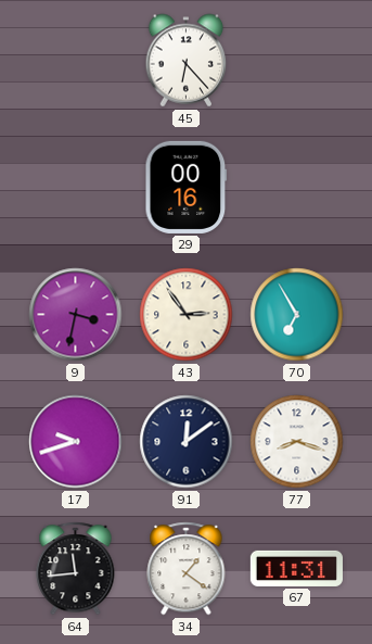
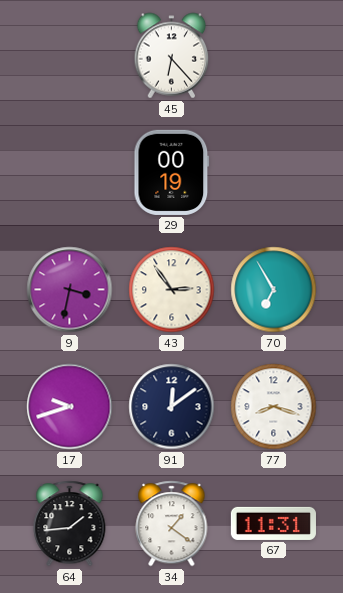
29: 00:16 -> 00:19
64: 11:44 -> 1:44
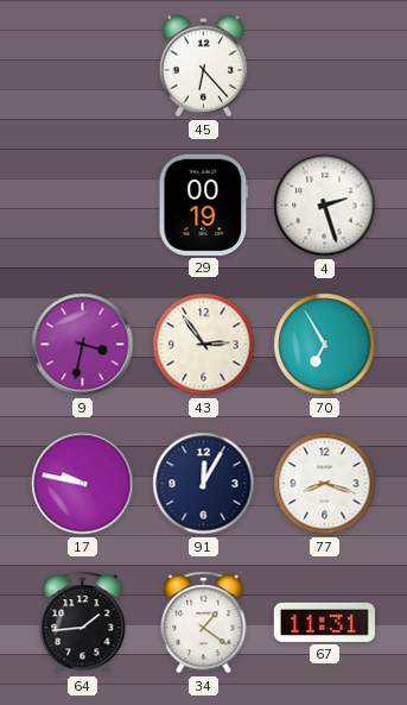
4: none -> 2:27
17: 9:42 -> 9:47
91: 12:09 -> 12:05
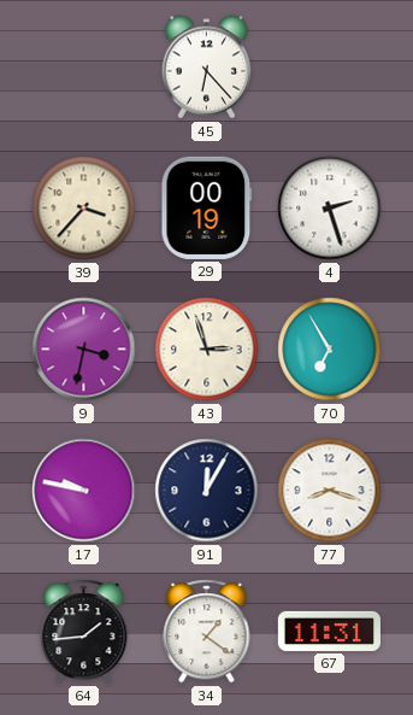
39: none -> 3:37
43: 2:54 -> 2:57
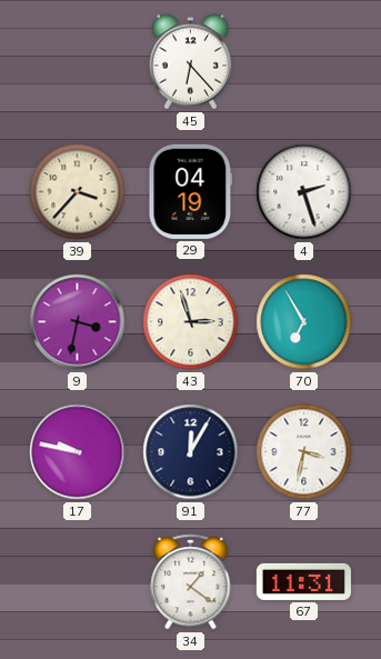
29: 00:19 -> 04:19
77: 8:18 -> 3:32
64: 1:44 -> none
